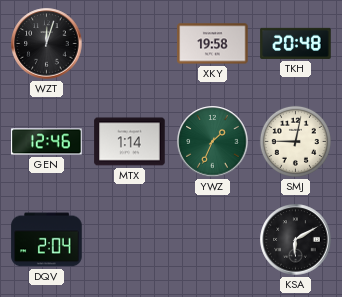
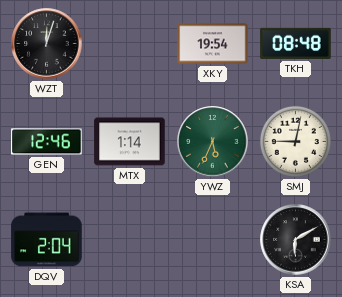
XKY: 19:58 -> 19:54
TKH: 20:48 -> 08:48
YWZ: 1:34 -> 5:34
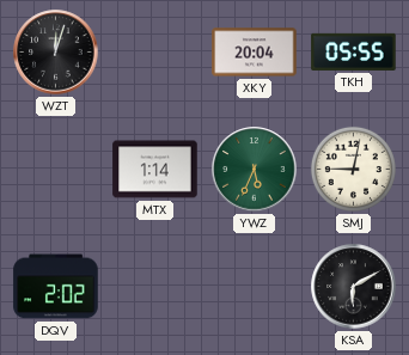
XKY: 19:54 -> 20:04
TKH: 08:48 -> 05:55
GEN: 12:46 -> none
DQV: 2:04 -> 2:02
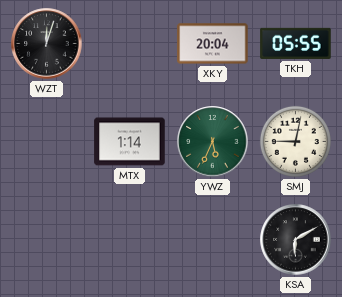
DQV: 2:02 -> none
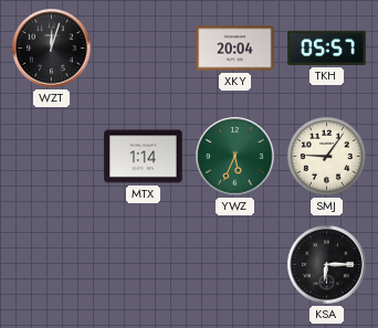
TKH: 05:55 -> 05:57
SMJ: 9:02 -> 9:06
KSA: 6:10 -> 6:15
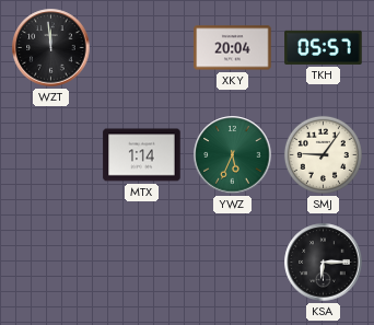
WZT: 12:03 -> 11:59
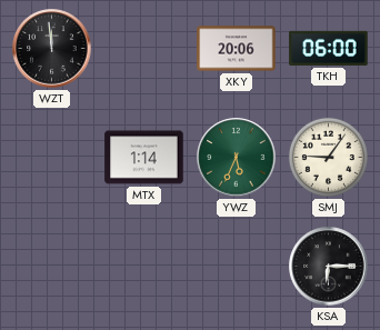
XKY: 20:04 -> 20:06
TKH: 05:57 -> 06:00
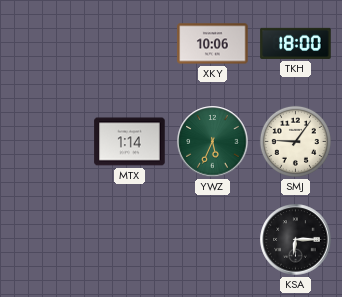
WZT: 11:59 -> none
XKY: 20:06 -> 10:06
TKH: 06:00 -> 18:00
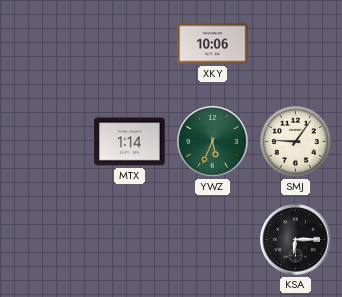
TKH: 18:00 -> none
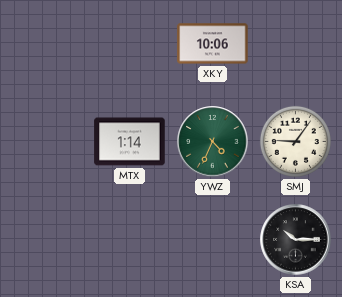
YWZ: 5:34 -> 4:34
KSA: 6:15 -> 10:15
